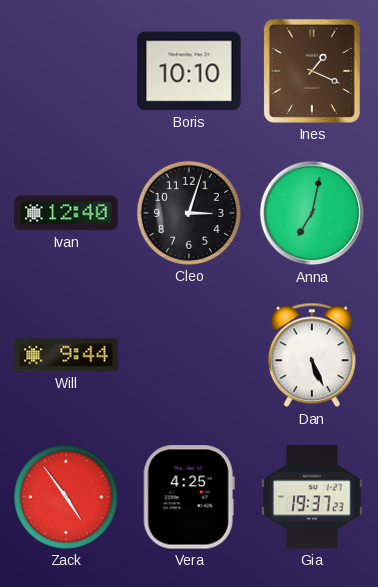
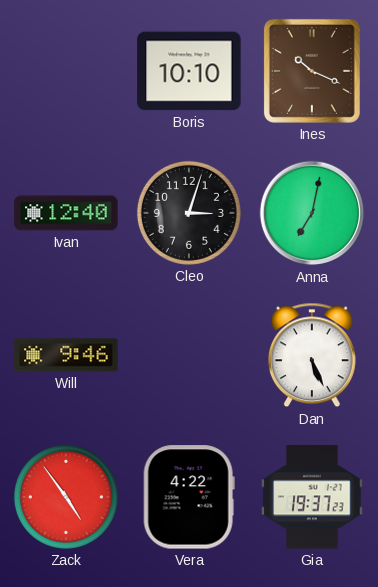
Ines: 1:19 -> 10:19
Will: 9:44 -> 9:46
Vera: 4:25 -> 4:22
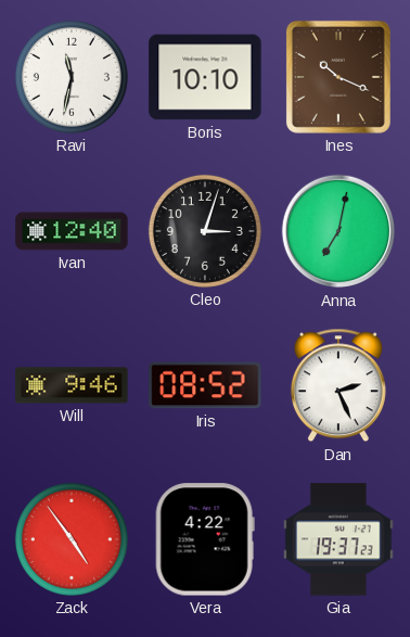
Ravi: none -> 11:32
Iris: none -> 08:52
Dan: 5:26 -> 2:26
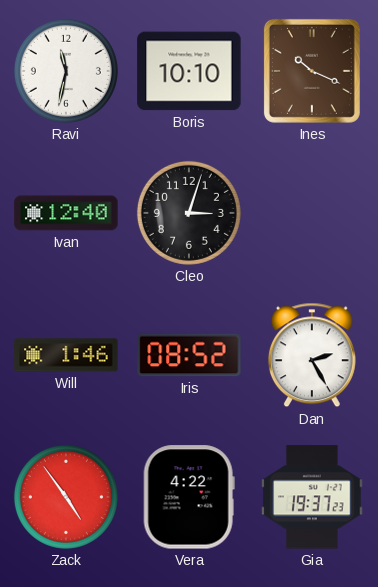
Anna: 7:02 -> none
Will: 9:46 -> 1:46
Dan: 2:26 -> 2:25
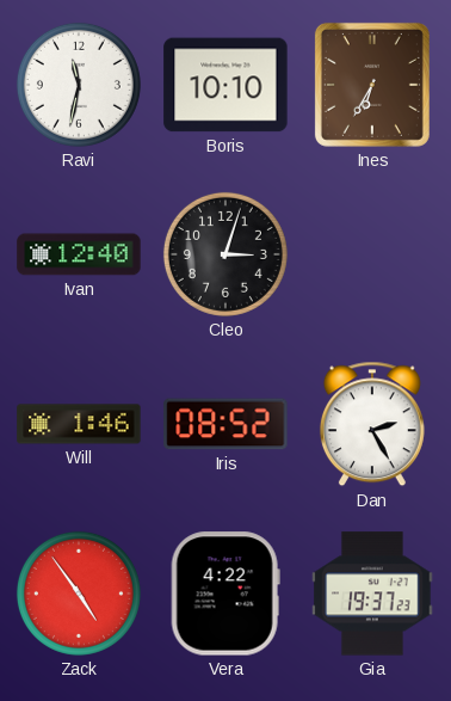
Ines: 10:19 -> 6:35
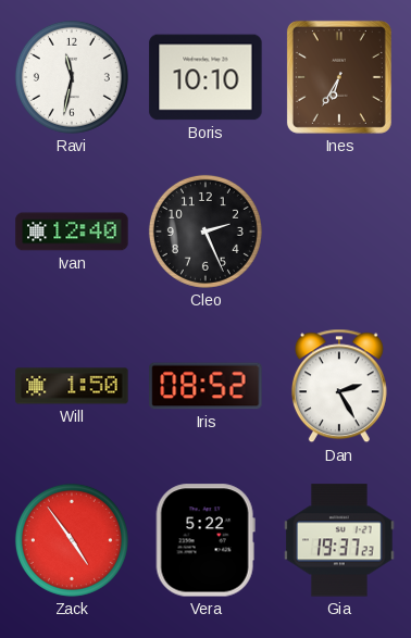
Cleo: 3:03 -> 2:26
Will: 1:46 -> 1:50
Vera: 4:22 -> 5:22
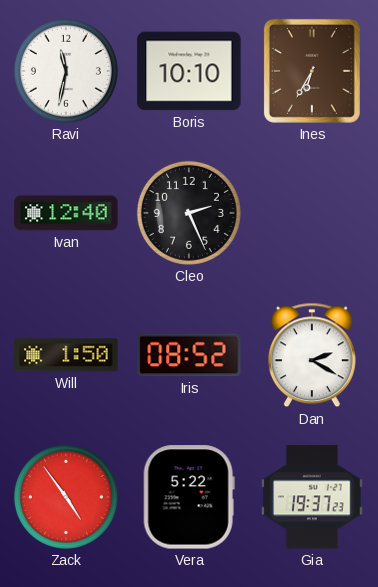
Dan: 2:25 -> 2:20
